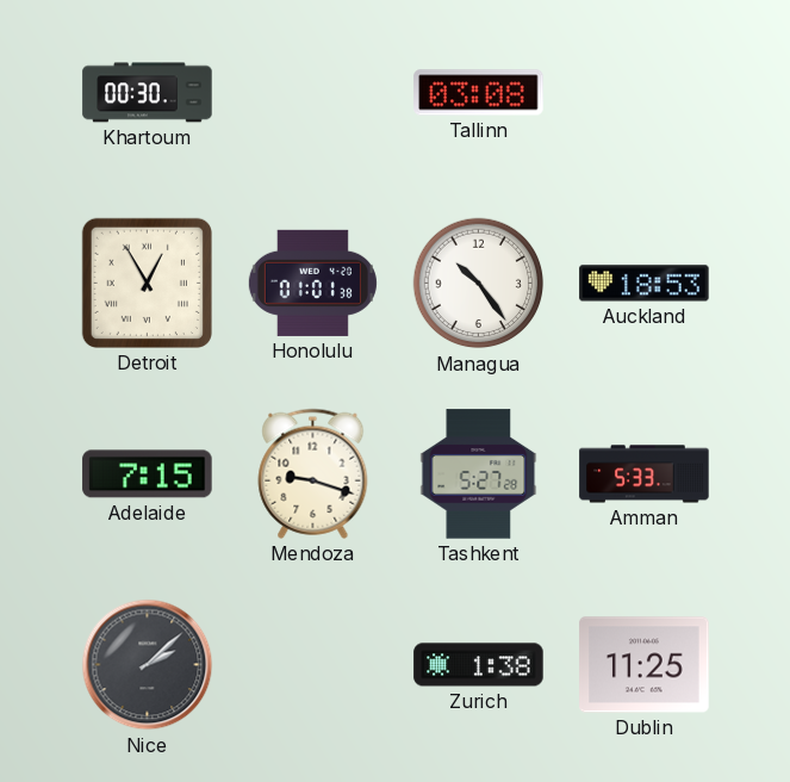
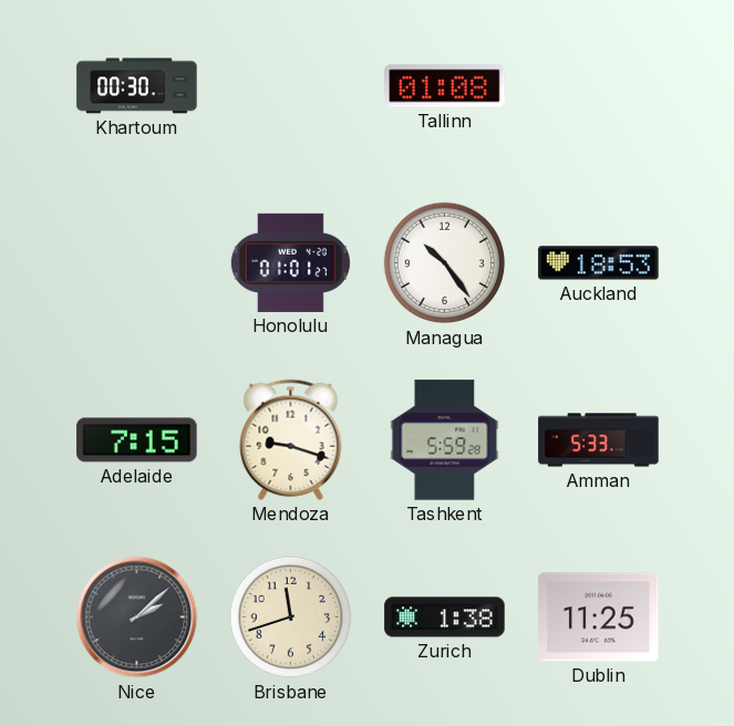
Tallinn: 03:08 -> 01:08
Detroit: 12:55 -> none
Honolulu: 01:01:38 -> 01:01:27
Tashkent: 5:27 -> 5:59
Brisbane: none -> 11:42
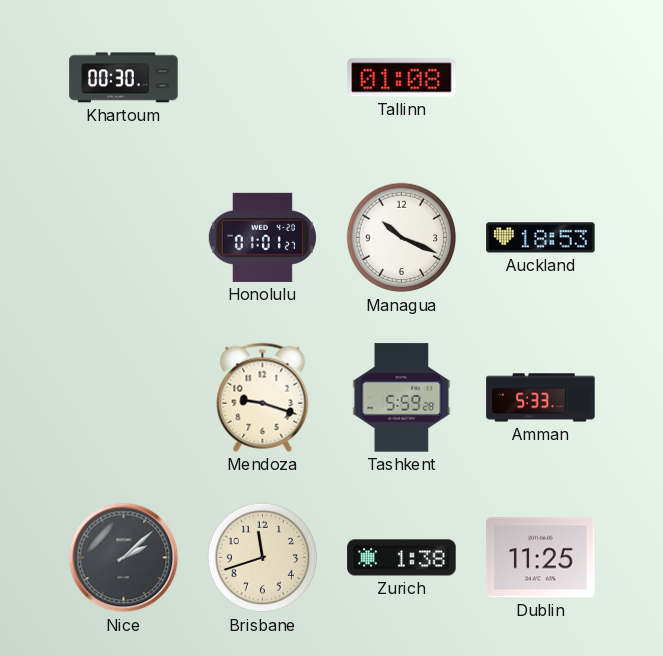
Managua: 10:24 -> 10:19
Adelaide: 7:15 -> none
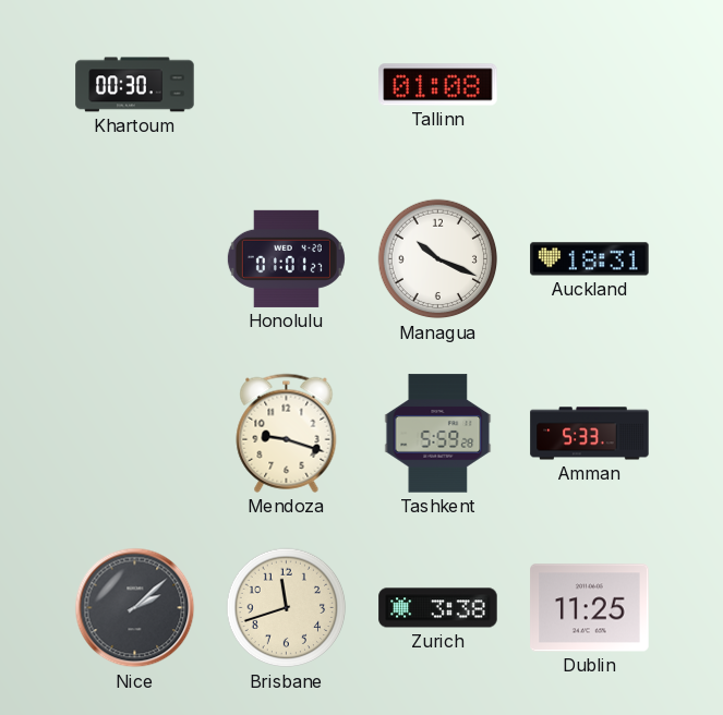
Auckland: 18:53 -> 18:31
Zurich: 1:38 -> 3:38
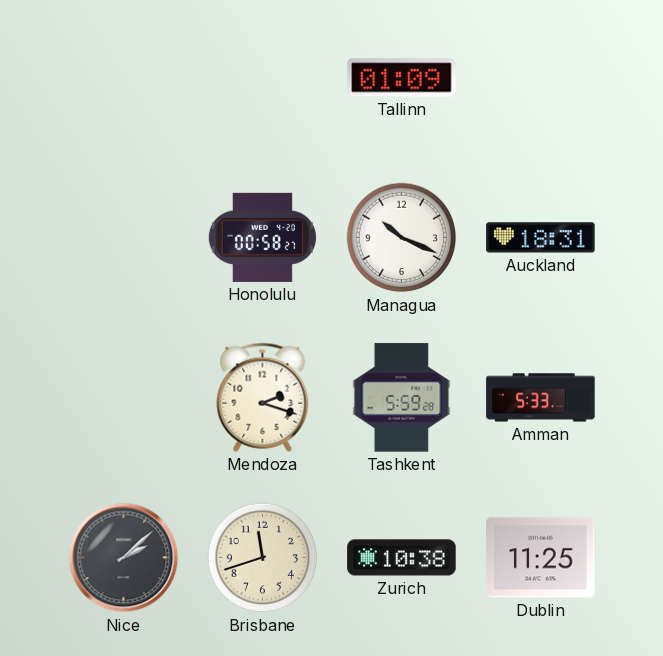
Khartoum: 00:30 -> none
Tallinn: 01:08 -> 01:09
Honolulu: 01:01 -> 00:58
Mendoza: 9:18 -> 2:18
Zurich: 3:38 -> 10:38
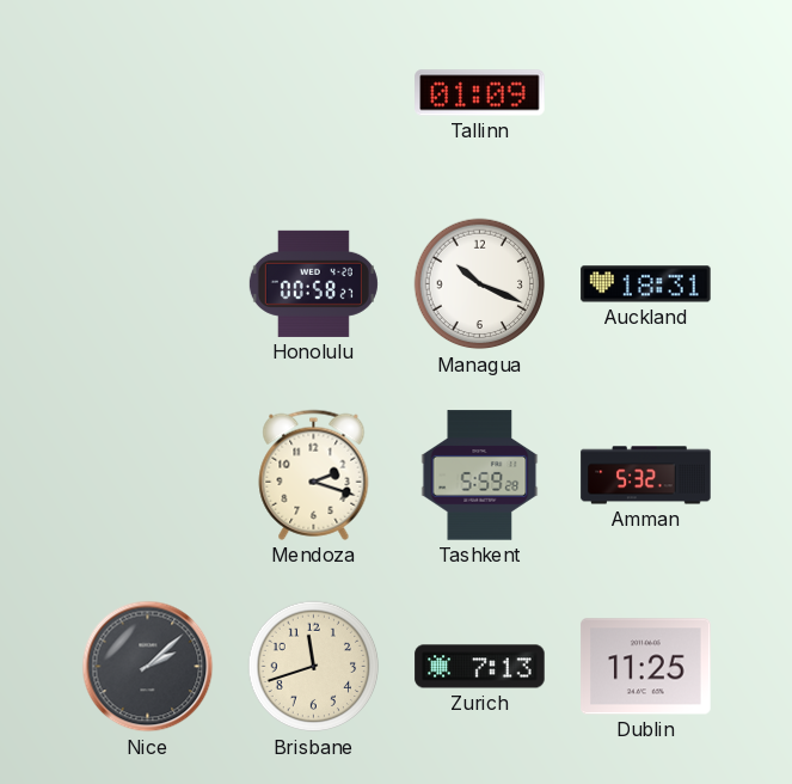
Amman: 5:33 -> 5:32
Zurich: 10:38 -> 7:13
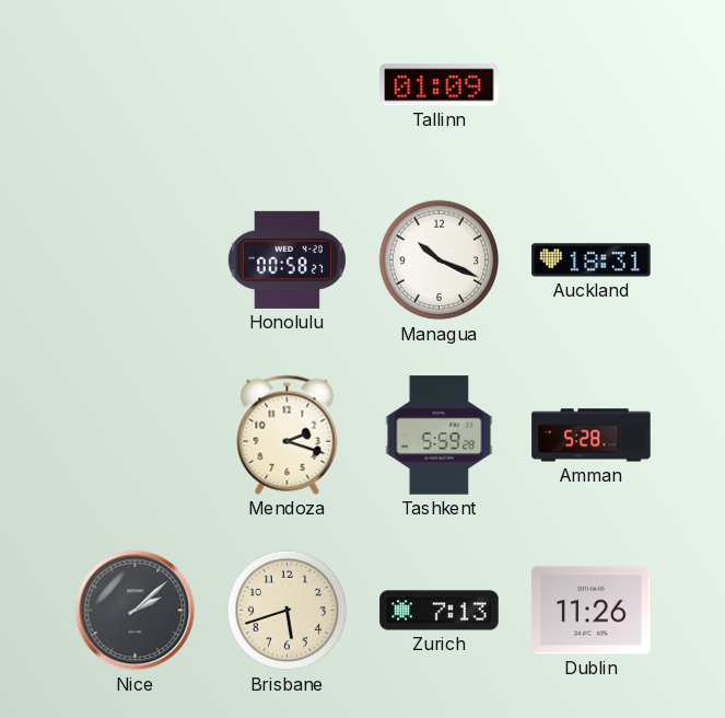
Amman: 5:32 -> 5:28
Brisbane: 11:42 -> 5:42
Dublin: 11:25 -> 11:26
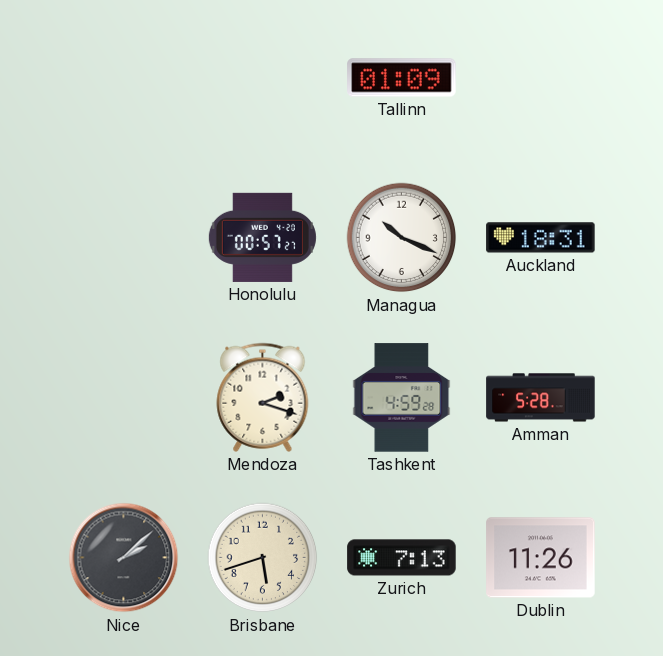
Honolulu: 00:58 -> 00:57
Tashkent: 5:59 -> 4:59
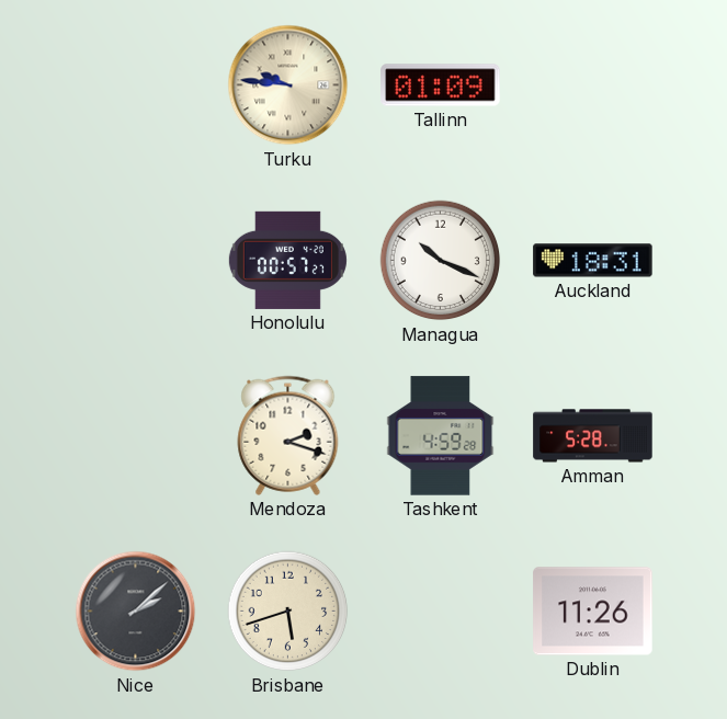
Turku: none -> 9:46
Zurich: 7:13 -> none
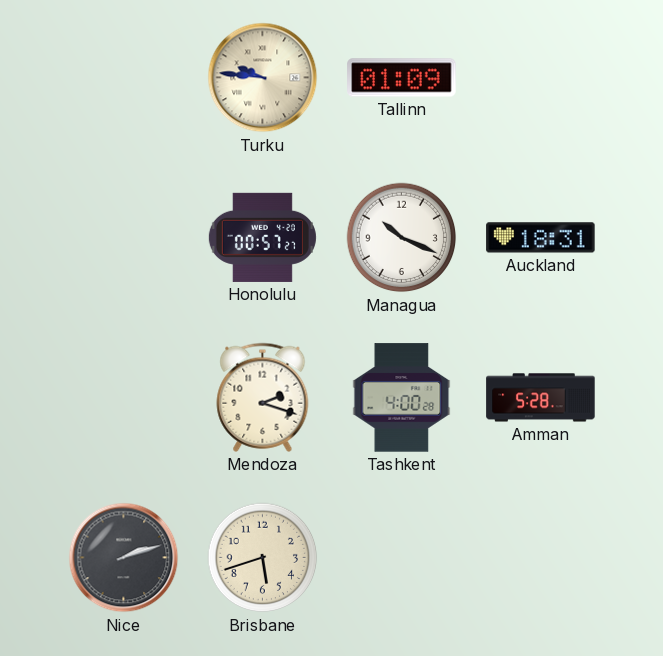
Tashkent: 4:59 -> 4:00
Nice: 2:08 -> 2:12
Dublin: 11:26 -> none
